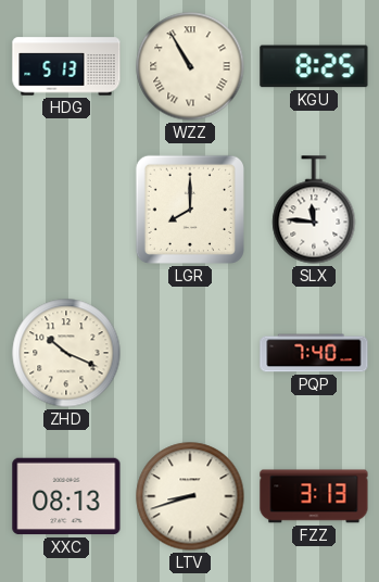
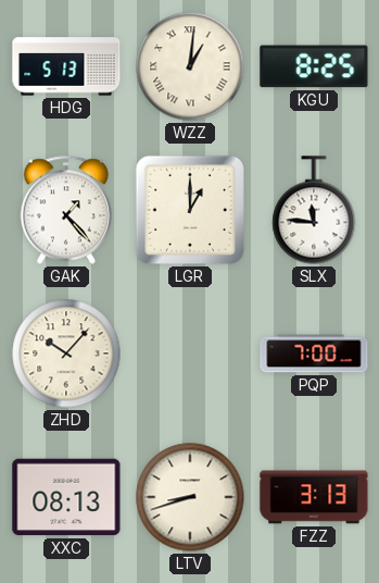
WZZ: 10:55 -> 1:01
GAK: none -> 1:23
LGR: 8:00 -> 1:00
ZHD: 10:19 -> 10:07
PQP: 7:40 -> 7:00
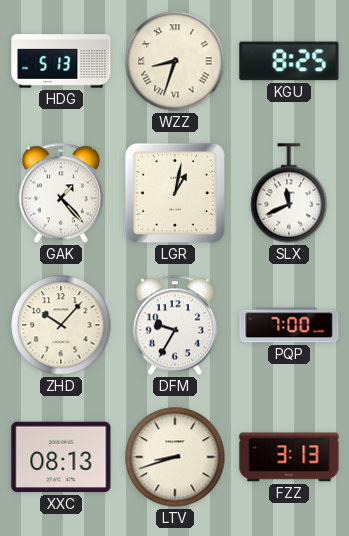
WZZ: 1:01 -> 8:33
LGR: 1:00 -> 1:02
SLX: 11:46 -> 11:41
DFM: none -> 9:35
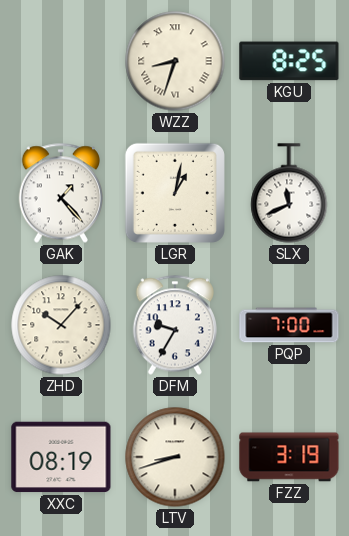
HDG: 5:13 -> none
XXC: 08:13 -> 08:19
FZZ: 3:13 -> 3:19
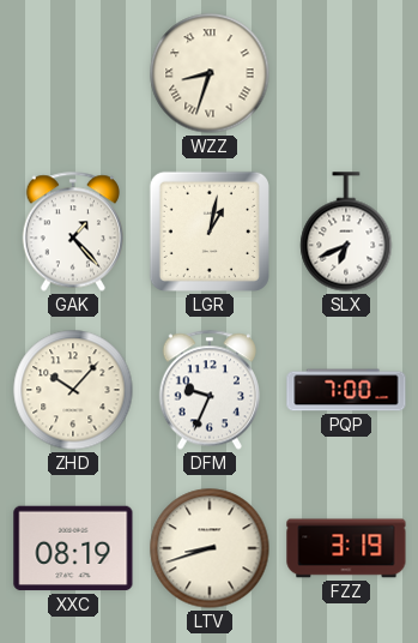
KGU: 8:25 -> none
SLX: 11:41 -> 6:41
DFM: 9:35 -> 9:34
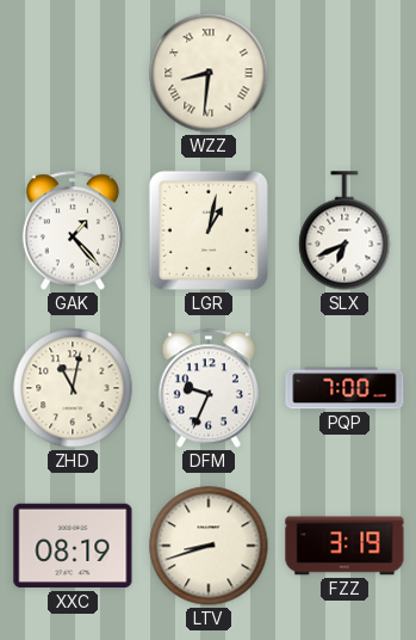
WZZ: 8:33 -> 8:31
ZHD: 10:07 -> 11:02
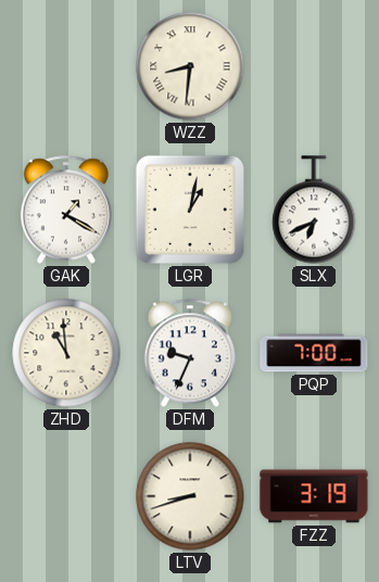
GAK: 1:23 -> 1:20
ZHD: 11:02 -> 10:59
XXC: 08:19 -> none
